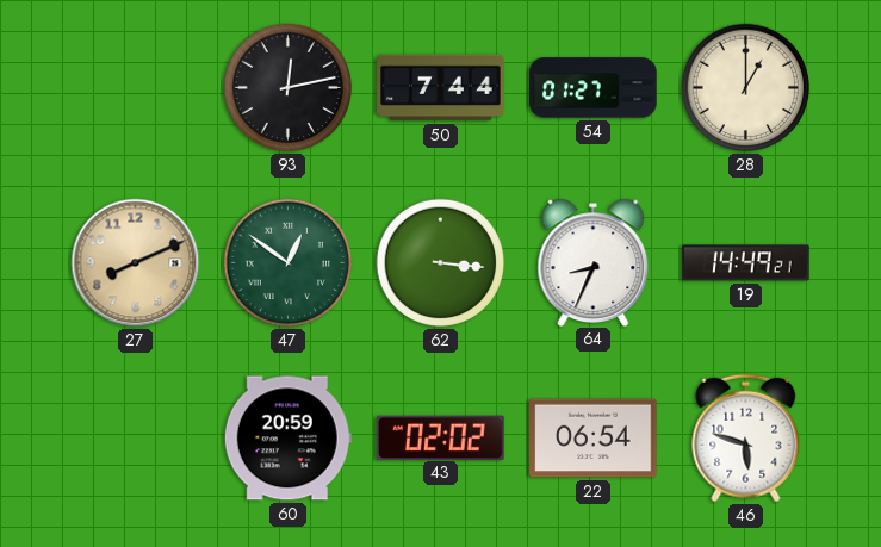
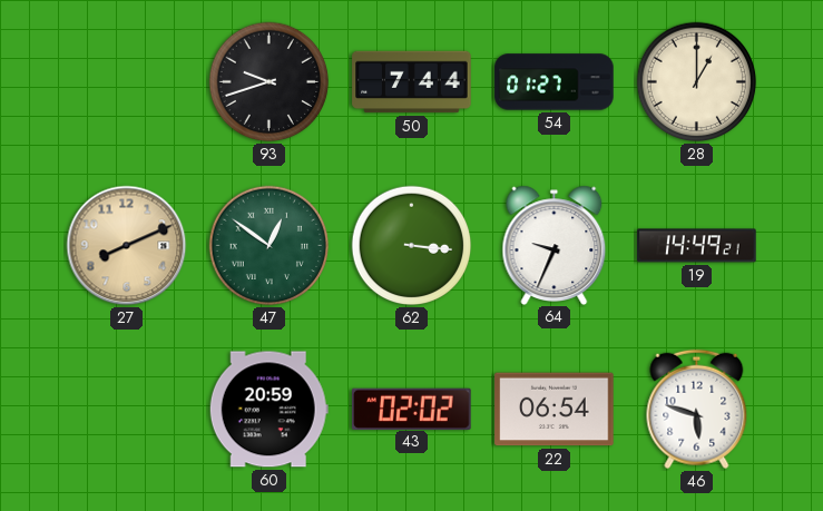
93: 12:13 -> 9:42
64: 8:34 -> 9:34
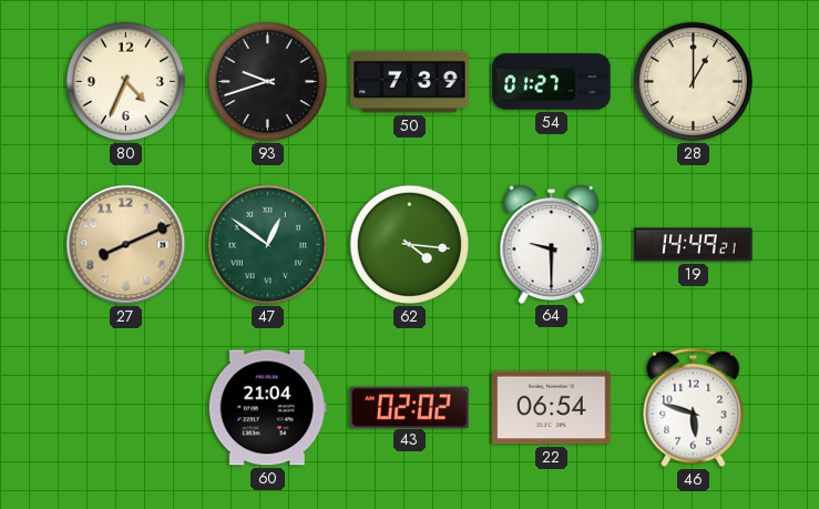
80: none -> 4:34
50: 7:44 -> 7:39
62: 3:16 -> 4:16
64: 9:34 -> 9:30
60: 20:59 -> 21:04
